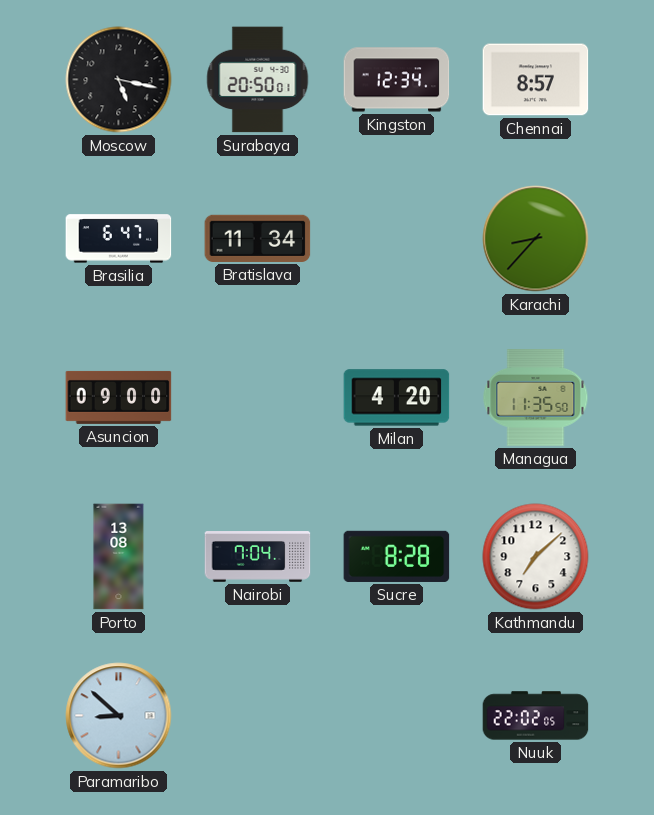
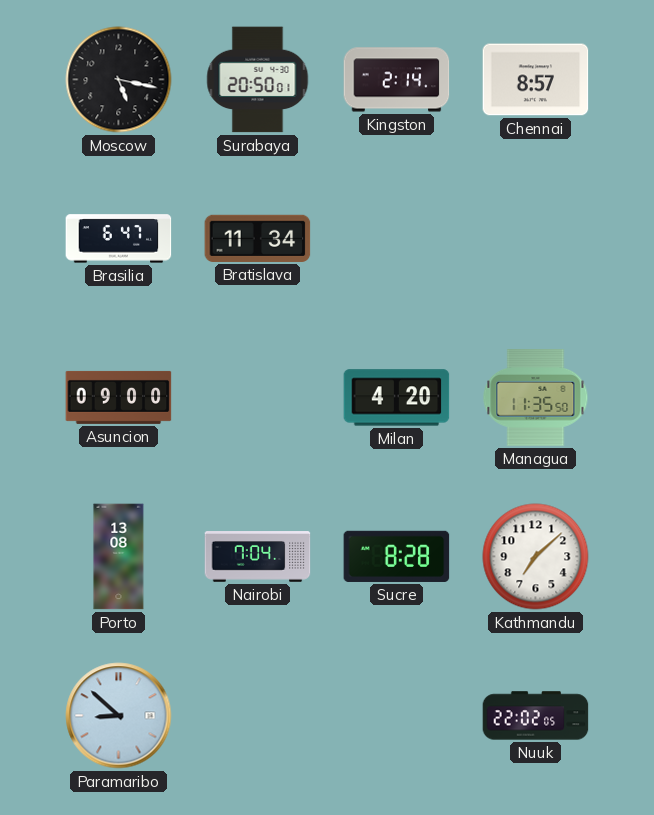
Kingston: 12:34 -> 2:14
Karachi: 8:37 -> none
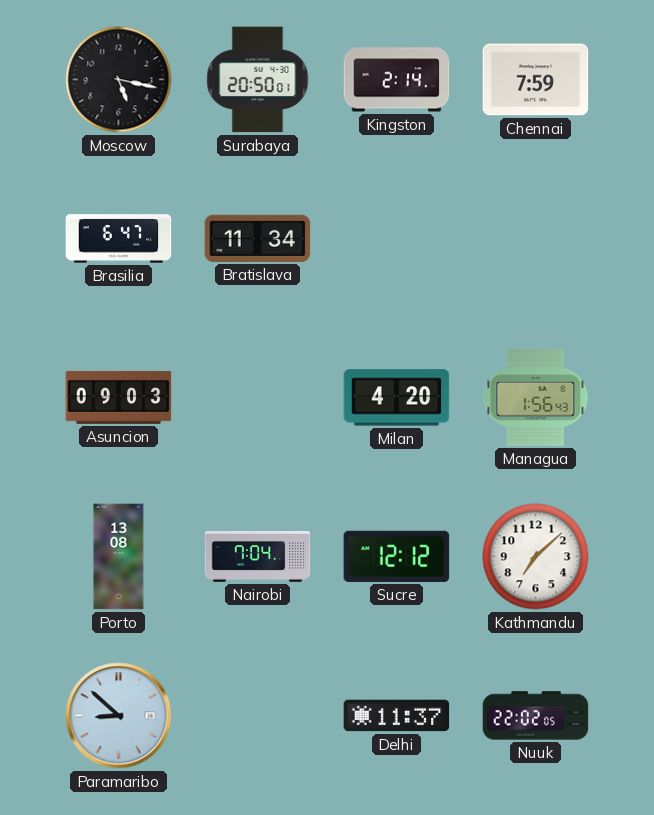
Chennai: 8:57 -> 7:59
Asuncion: 09:00 -> 09:03
Managua: 11:35 -> 1:56
Sucre: 8:28 -> 12:12
Delhi: none -> 11:37
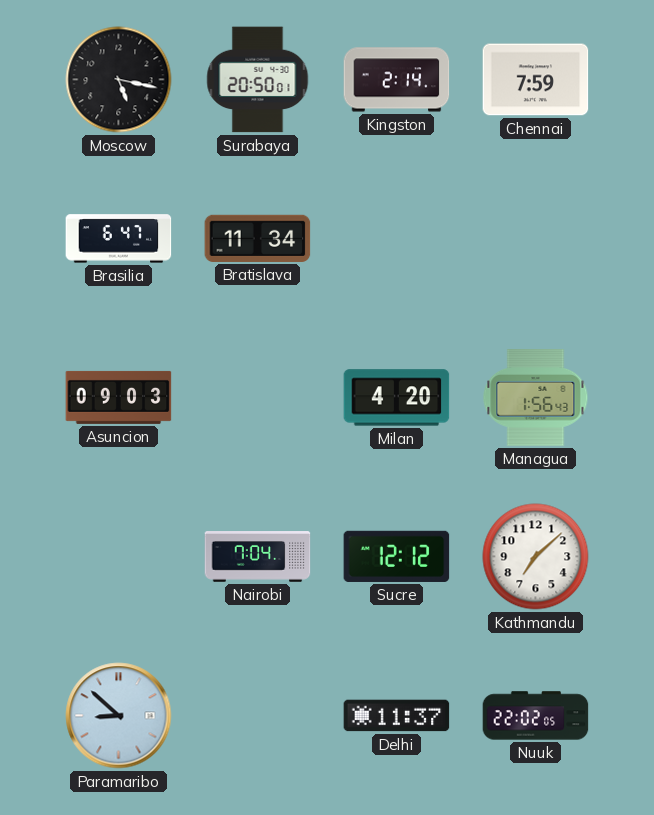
Porto: 13:08 -> none
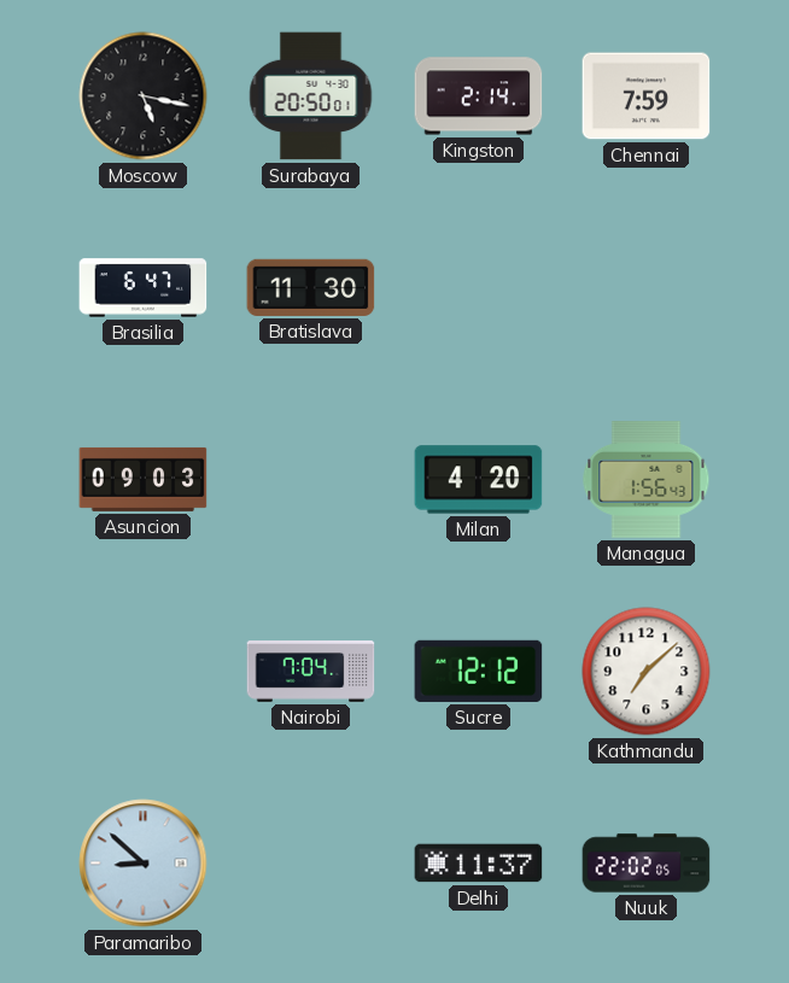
Bratislava: 11:34 -> 11:30
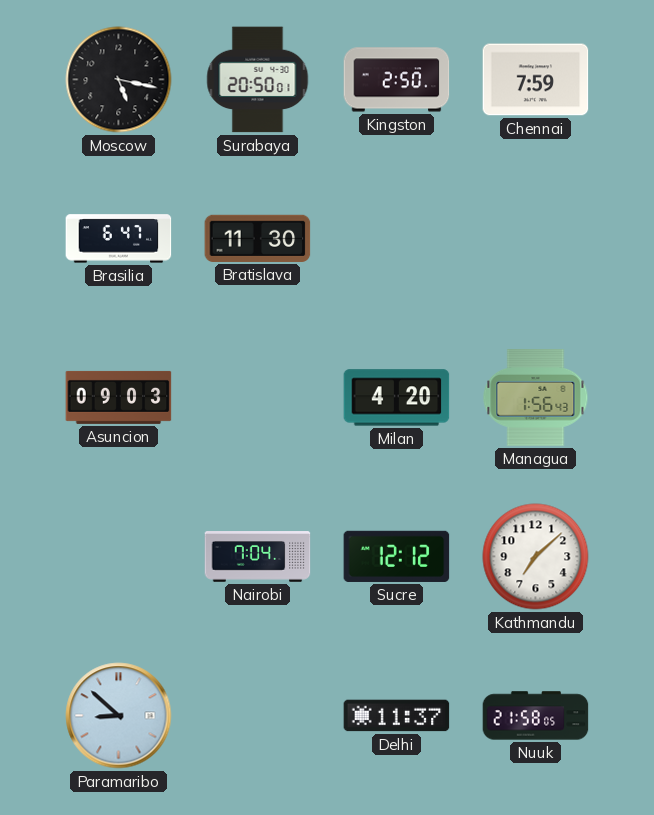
Kingston: 2:14 -> 2:50
Nuuk: 22:02 -> 21:58
